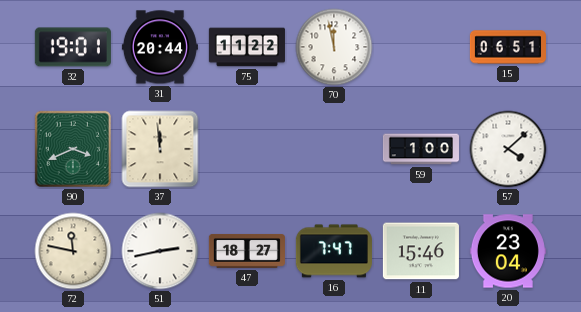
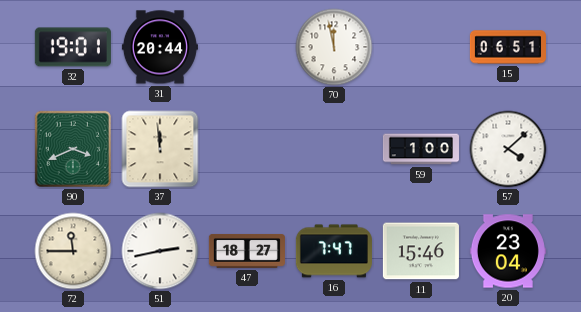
75: 11:22 -> none
72: 11:47 -> 11:45
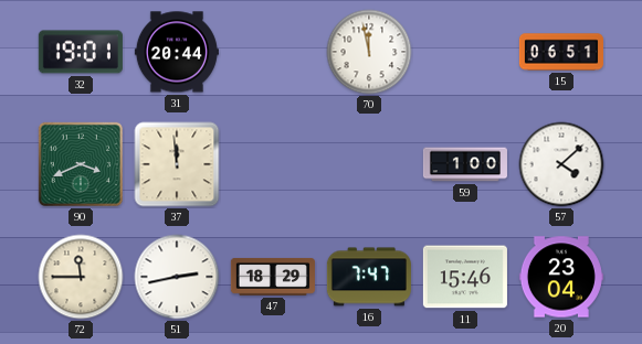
47: 18:27 -> 18:29
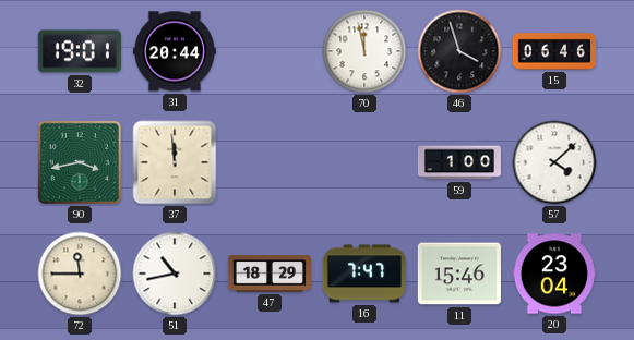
46: none -> 3:57
15: 06:51 -> 06:46
90: 3:41 -> 3:43
51: 2:43 -> 10:43
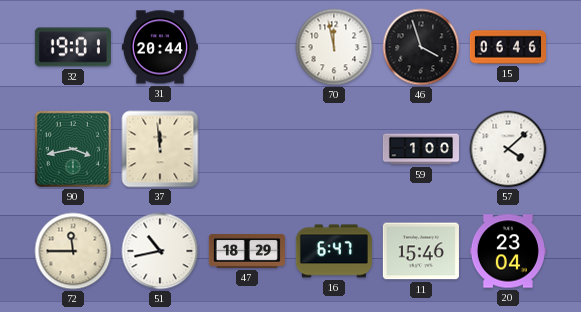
16: 7:47 -> 6:47
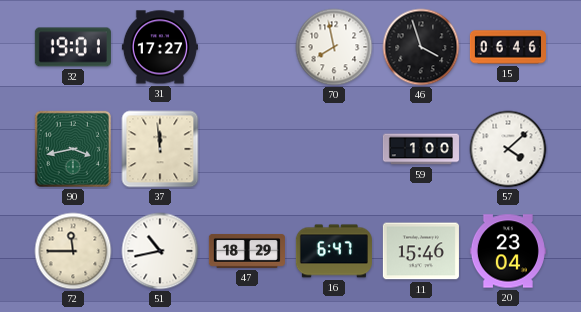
31: 20:44 -> 17:27
70: 11:58 -> 7:58
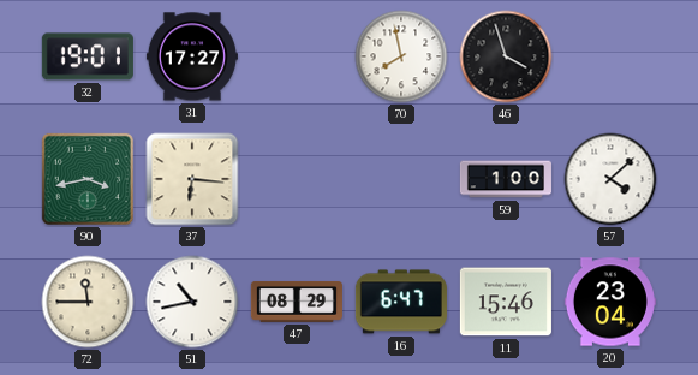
15: 06:46 -> none
37: 11:59 -> 6:16
47: 18:29 -> 08:29
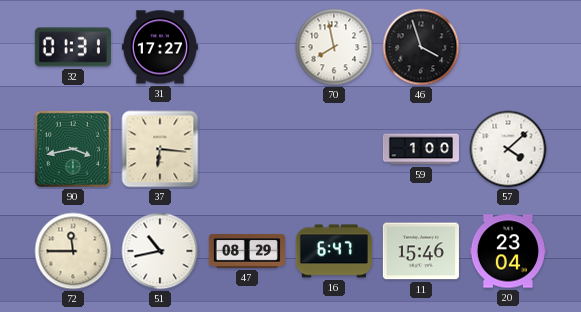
32: 19:01 -> 01:31
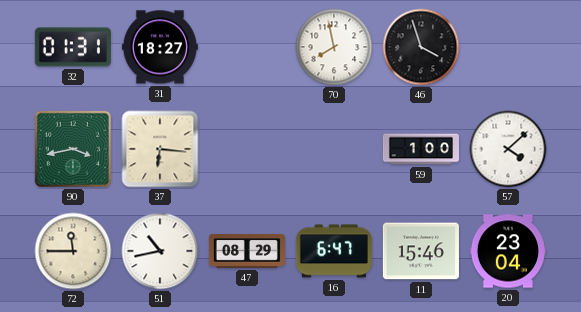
31: 17:27 -> 18:27
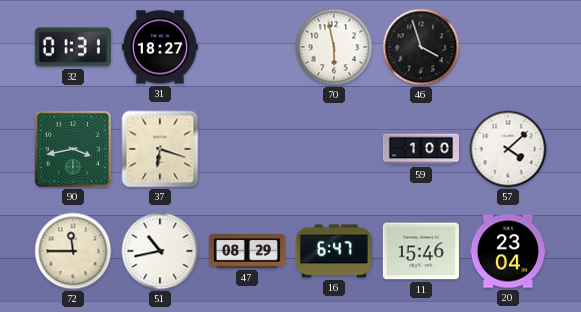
70: 7:58 -> 5:58
37: 6:16 -> 6:18
